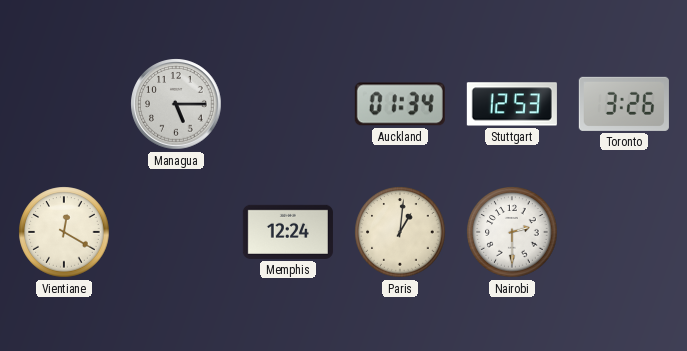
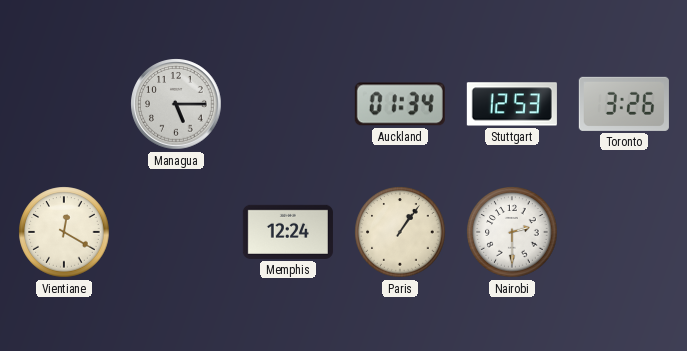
Paris: 1:01 -> 1:06
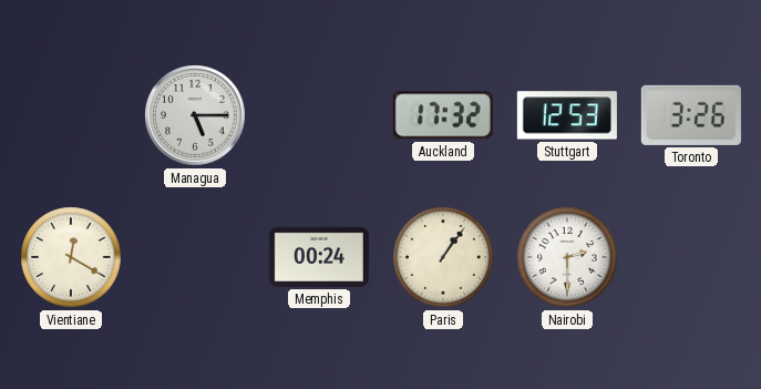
Auckland: 01:34 -> 17:32
Memphis: 12:24 -> 00:24
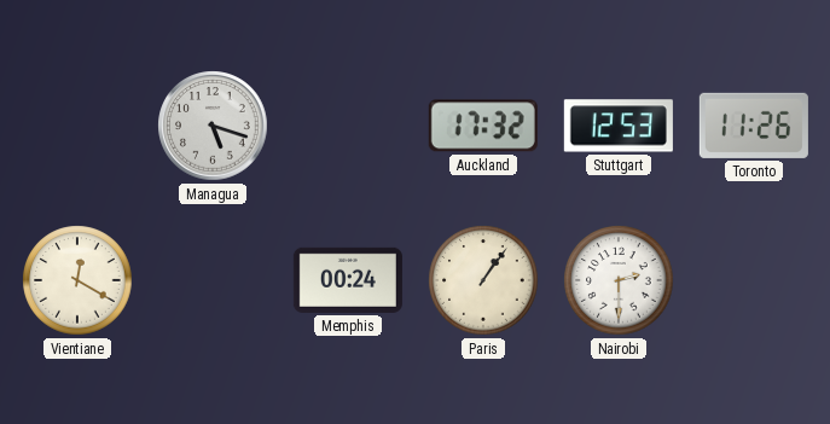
Managua: 5:15 -> 5:18
Toronto: 3:26 -> 11:26
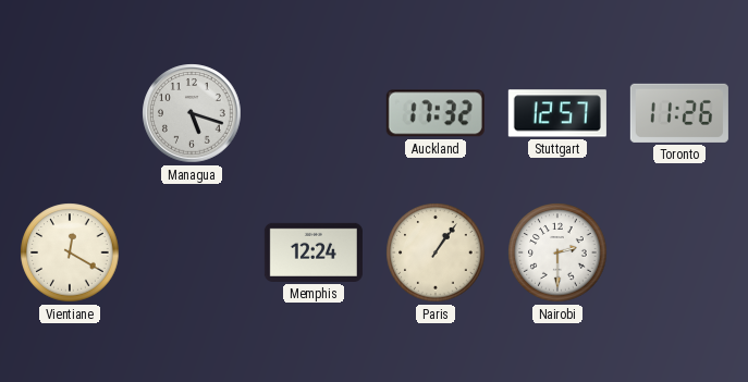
Stuttgart: 12:53 -> 12:57
Memphis: 00:24 -> 12:24
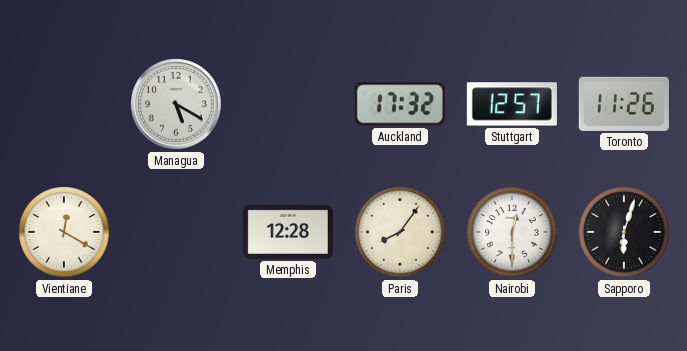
Managua: 5:18 -> 5:20
Memphis: 12:24 -> 12:28
Paris: 1:06 -> 8:06
Nairobi: 2:30 -> 12:30
Sapporo: none -> 6:03
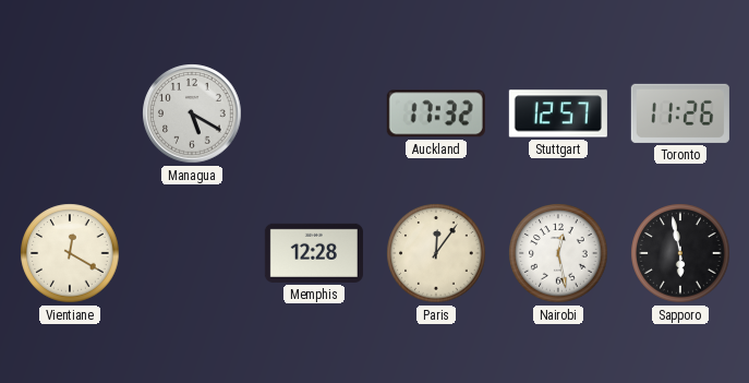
Paris: 8:06 -> 12:06
Nairobi: 12:30 -> 12:28
Sapporo: 6:03 -> 5:58
